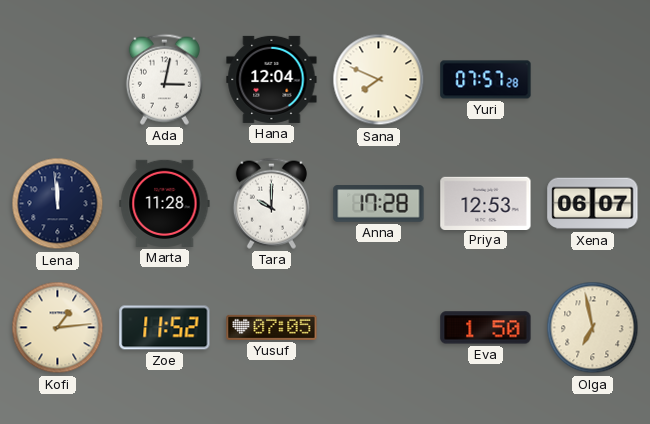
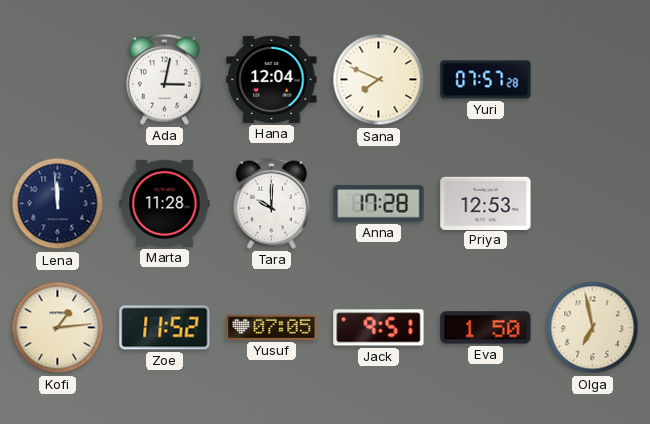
Xena: 06:07 -> none
Jack: none -> 9:51
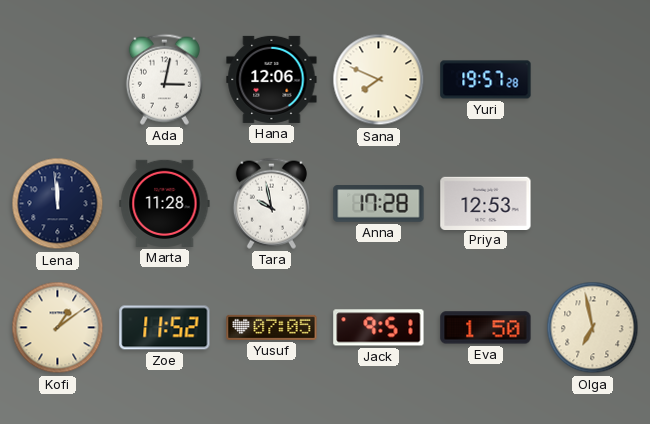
Hana: 12:04 -> 12:06
Yuri: 07:57 -> 19:57
Tara: 10:00 -> 9:58
Kofi: 1:14 -> 1:09
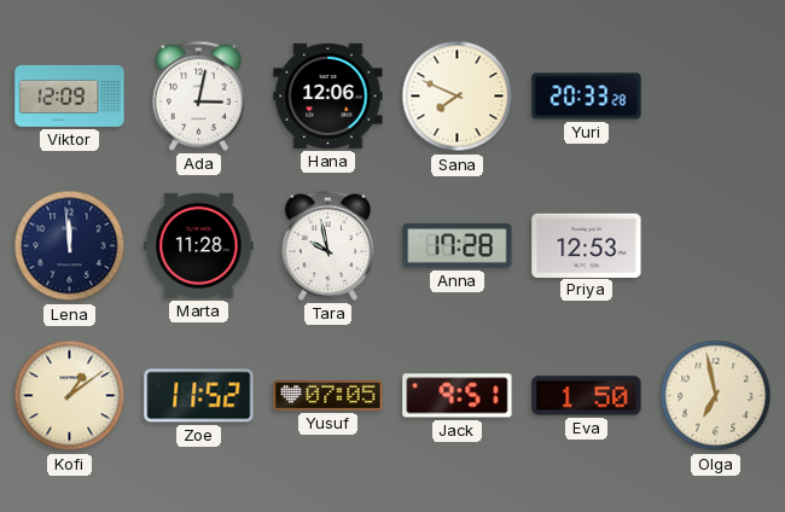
Viktor: none -> 12:09
Yuri: 19:57 -> 20:33
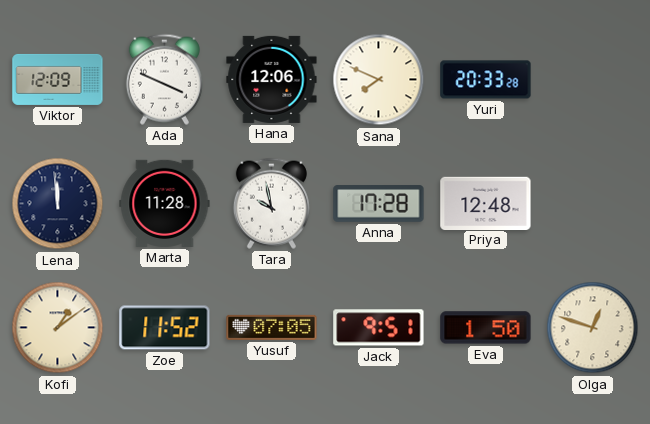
Ada: 3:02 -> 3:49
Priya: 12:53 -> 12:48
Olga: 6:58 -> 12:48
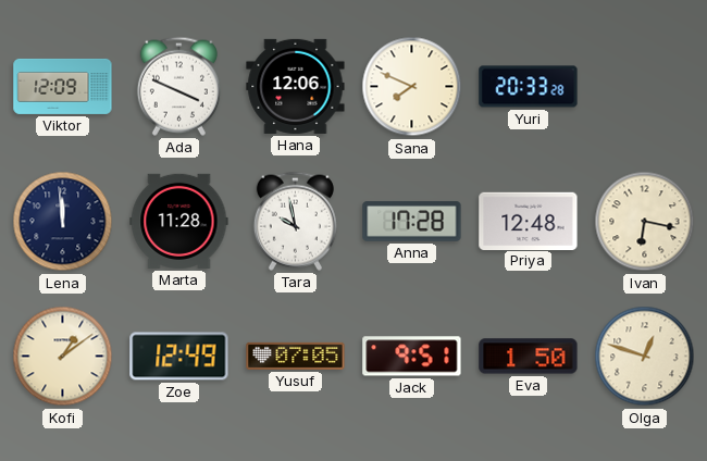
Ivan: none -> 6:17
Zoe: 11:52 -> 12:49
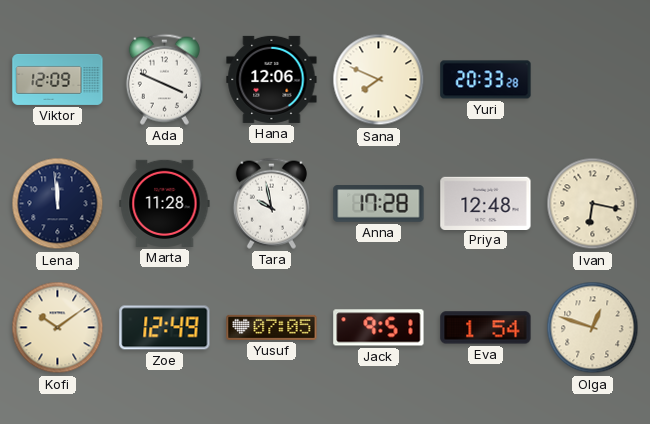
Kofi: 1:09 -> 10:09
Eva: 1:50 -> 1:54
